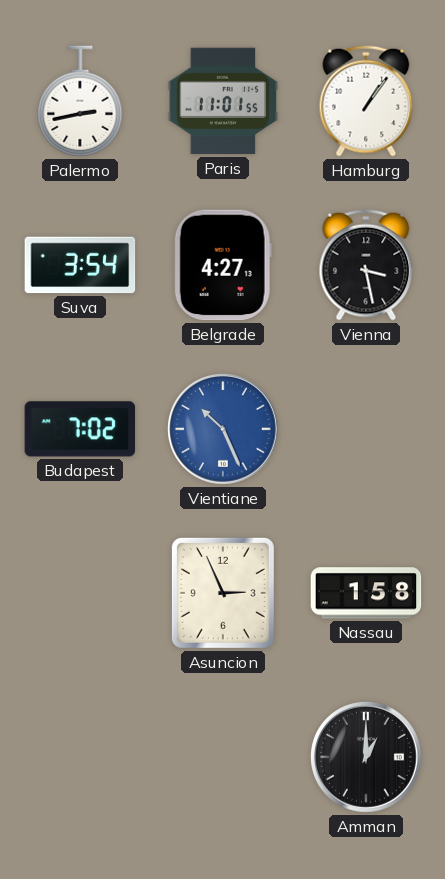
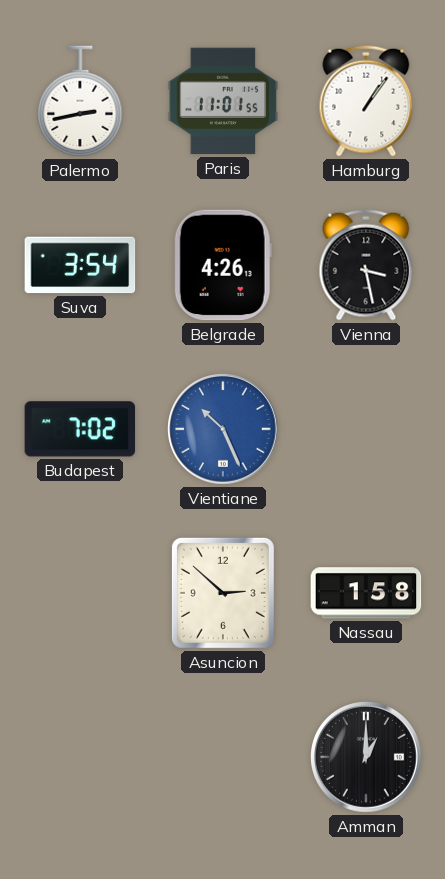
Belgrade: 4:27 -> 4:26
Asuncion: 2:56 -> 2:52
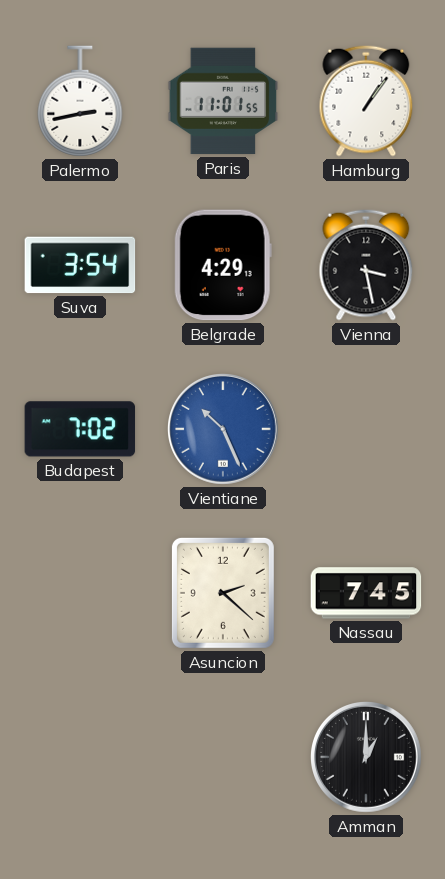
Belgrade: 4:26 -> 4:29
Asuncion: 2:52 -> 2:22
Nassau: 1:58 -> 7:45
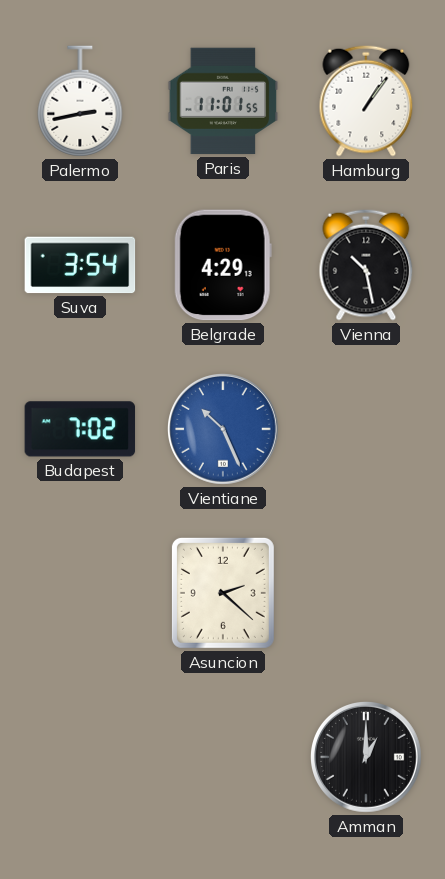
Vienna: 3:28 -> 10:28
Nassau: 7:45 -> none
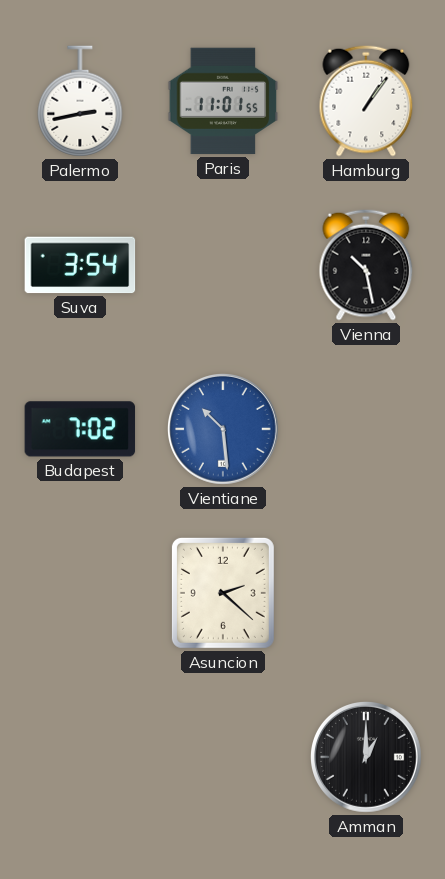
Belgrade: 4:29 -> none
Vientiane: 10:26 -> 10:29
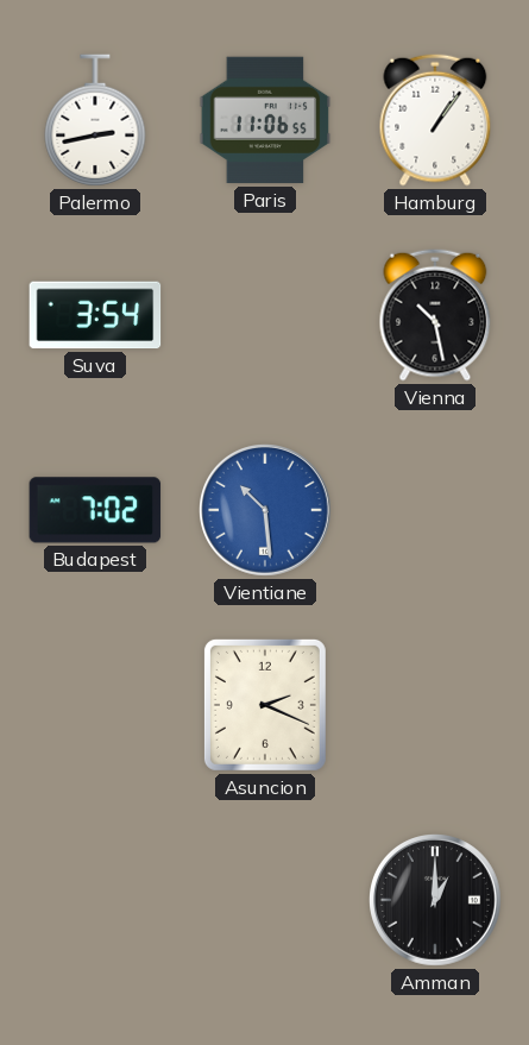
Paris: 11:01 -> 11:06
Asuncion: 2:22 -> 2:19
